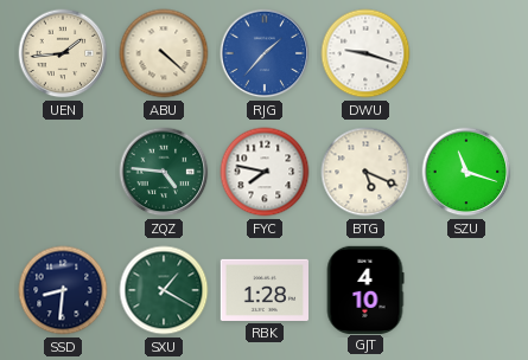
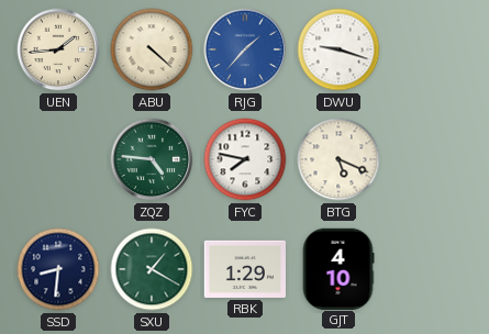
SZU: 11:18 -> none
RBK: 1:28 -> 1:29
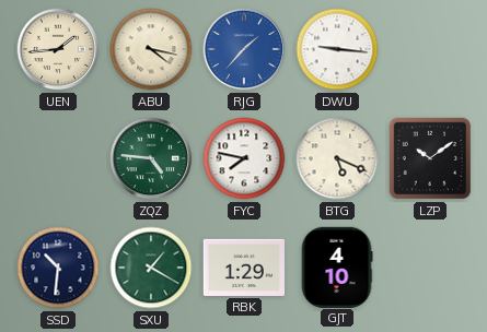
ABU: 4:22 -> 4:17
DWU: 9:18 -> 9:16
LZP: none -> 10:09
SSD: 8:31 -> 10:31
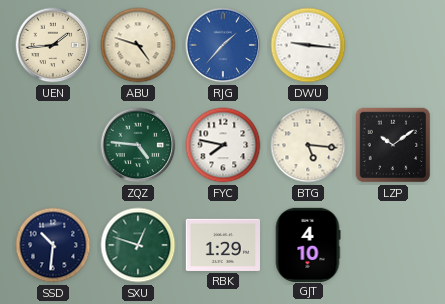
ABU: 4:17 -> 4:48
BTG: 5:19 -> 5:16
SXU: 1:20 -> 12:48
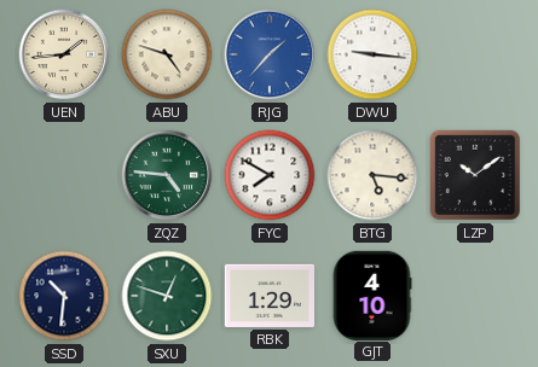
FYC: 7:47 -> 7:50
